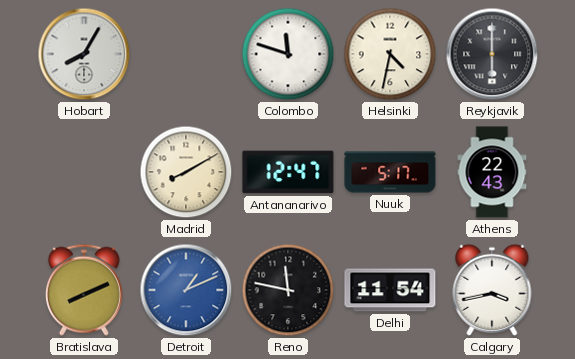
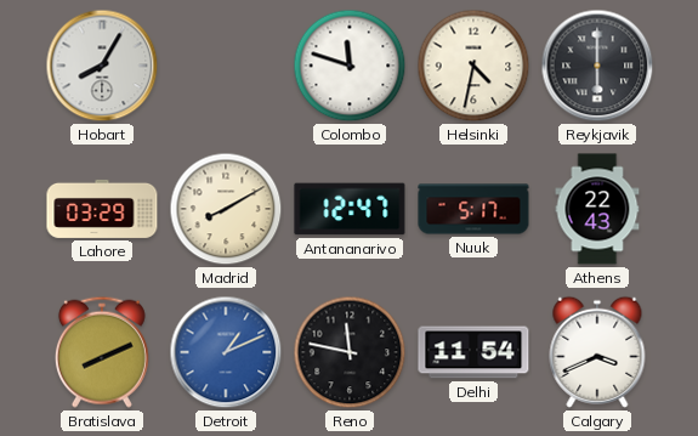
Lahore: none -> 03:29
Calgary: 3:43 -> 3:41
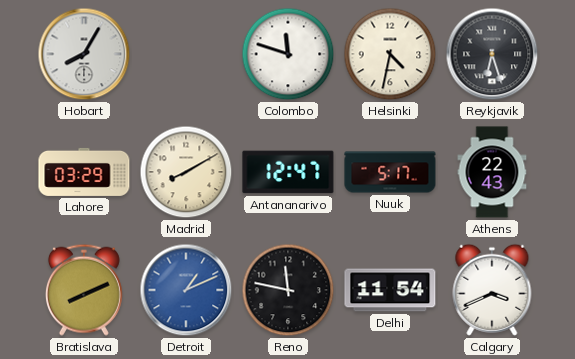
Reykjavik: 6:00 -> 6:27
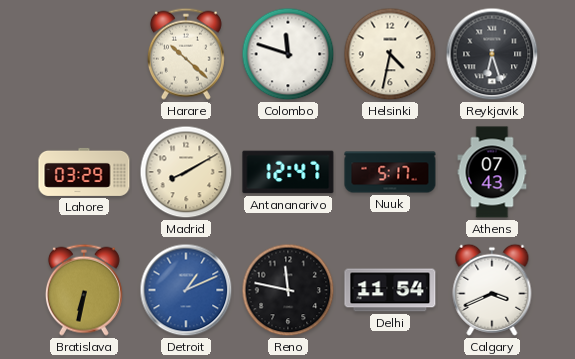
Hobart: 8:05 -> none
Harare: none -> 10:22
Athens: 22:43 -> 07:43
Bratislava: 8:11 -> 6:32
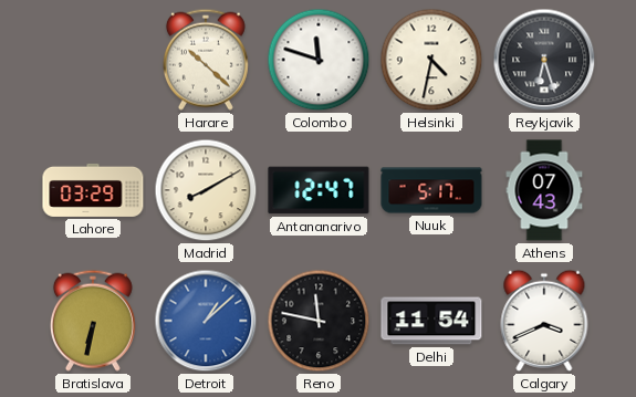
Detroit: 1:11 -> 1:08
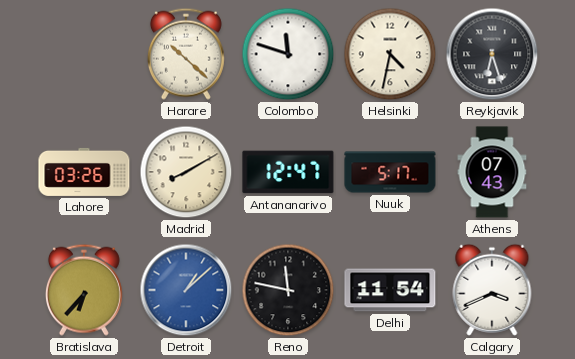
Lahore: 03:29 -> 03:26
Bratislava: 6:32 -> 6:37
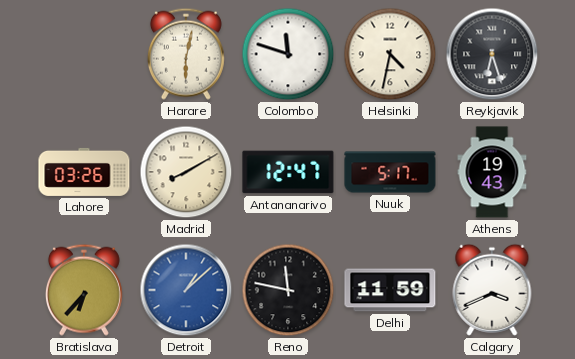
Harare: 10:22 -> 6:02
Athens: 07:43 -> 19:43
Delhi: 11:54 -> 11:59
